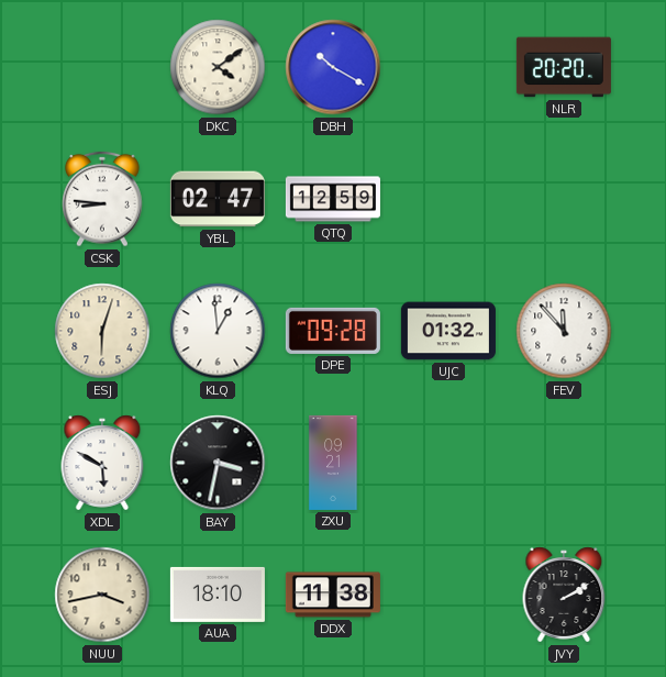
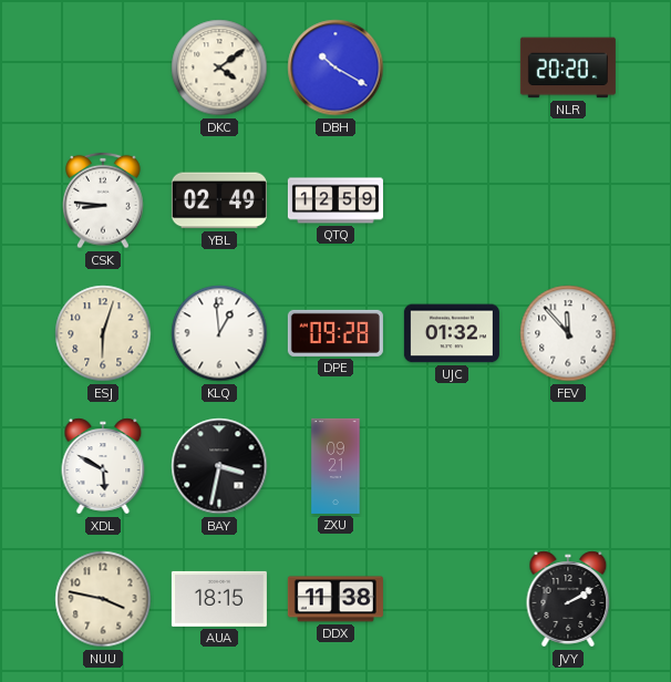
YBL: 02:47 -> 02:49
NUU: 3:43 -> 3:47
AUA: 18:10 -> 18:15
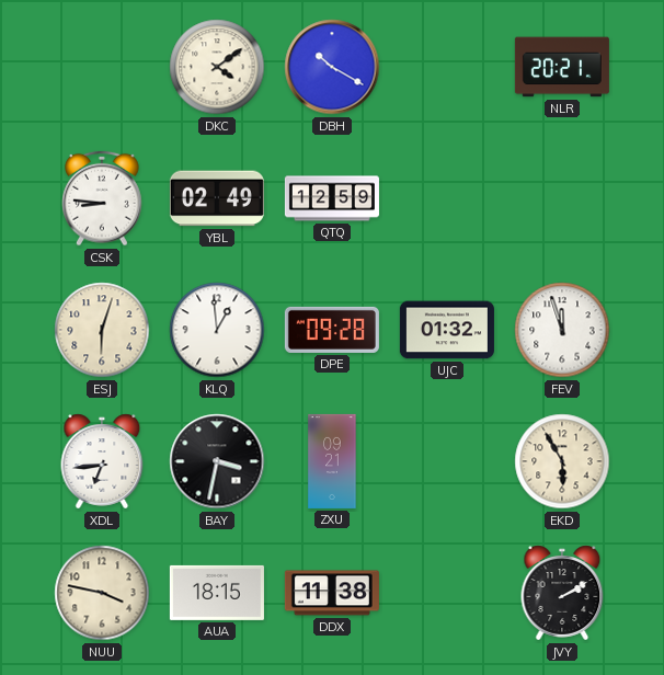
NLR: 20:20 -> 20:21
FEV: 11:53 -> 11:57
XDL: 5:50 -> 6:44
EKD: none -> 5:55
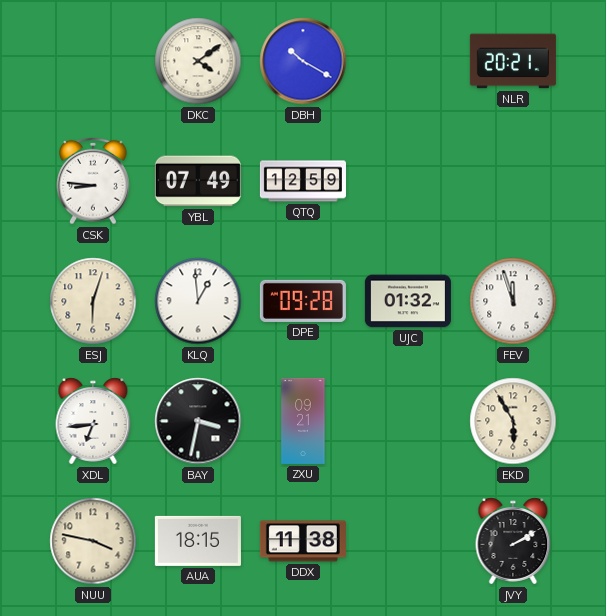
YBL: 02:49 -> 07:49
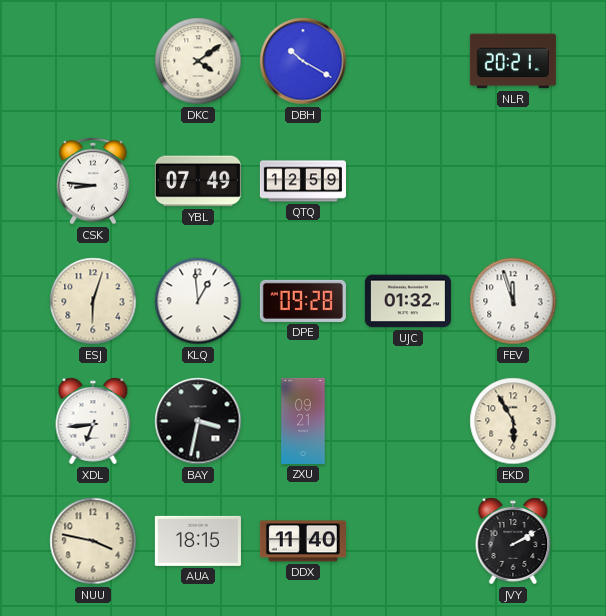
DDX: 11:38 -> 11:40
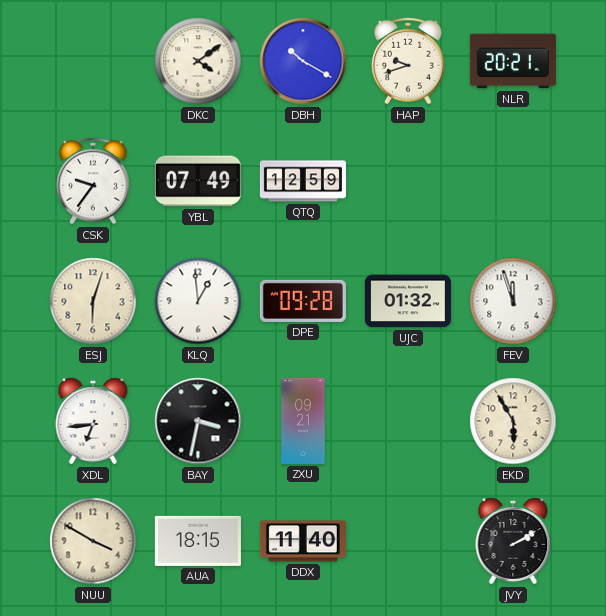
HAP: none -> 9:42
CSK: 8:46 -> 9:36
NUU: 3:47 -> 3:50
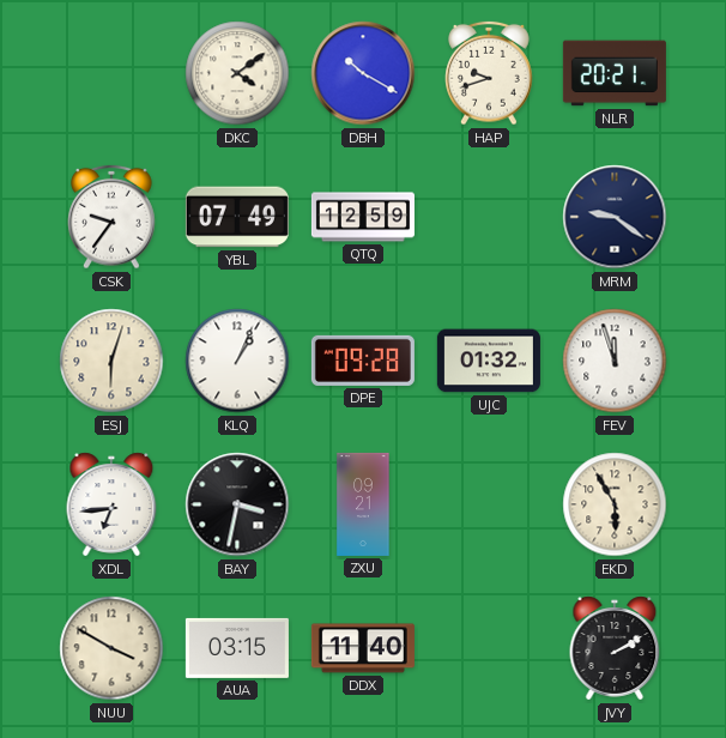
MRM: none -> 9:21
KLQ: 12:59 -> 1:04
AUA: 18:15 -> 03:15
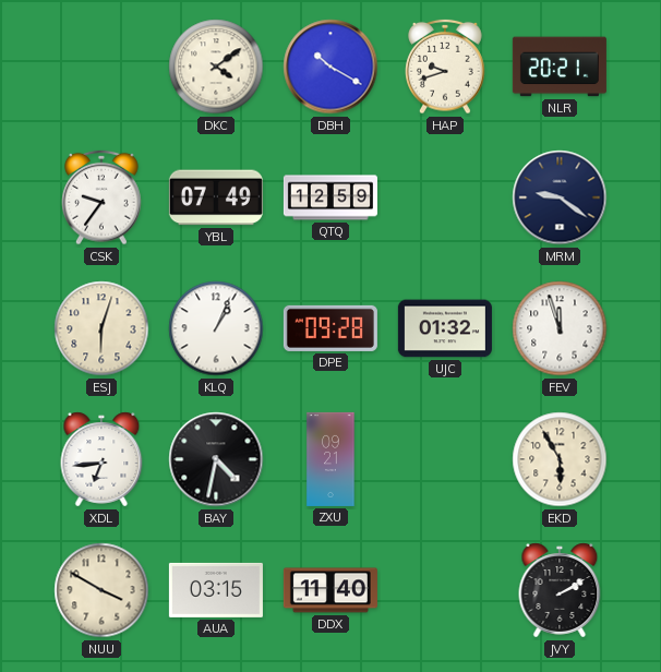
BAY: 3:32 -> 4:32
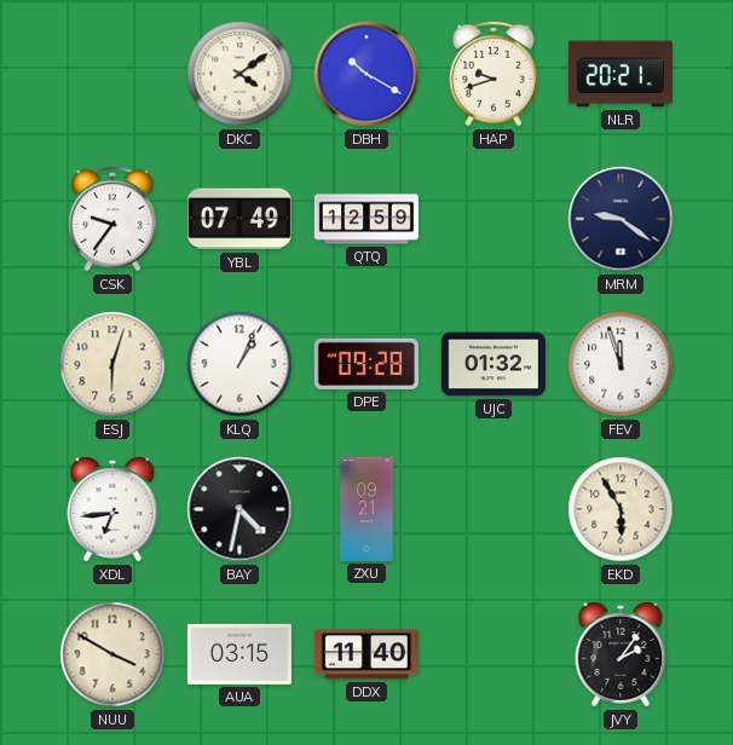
JVY: 2:10 -> 2:06
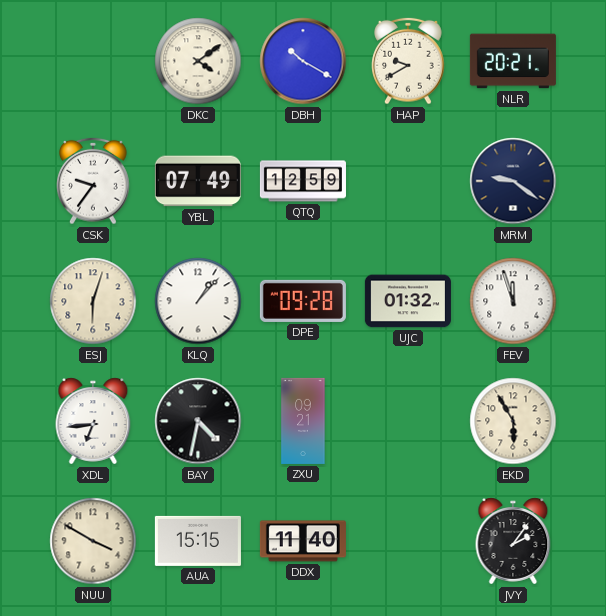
HAP: 9:42 -> 9:40
KLQ: 1:04 -> 1:07
AUA: 03:15 -> 15:15
